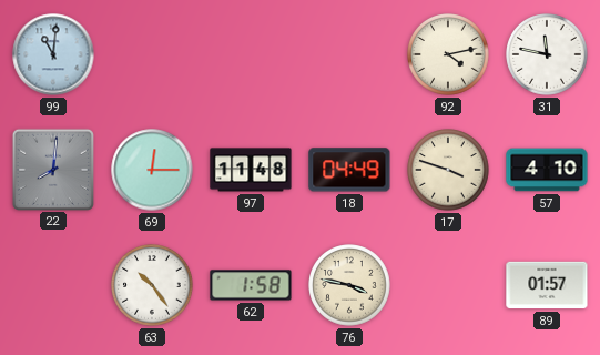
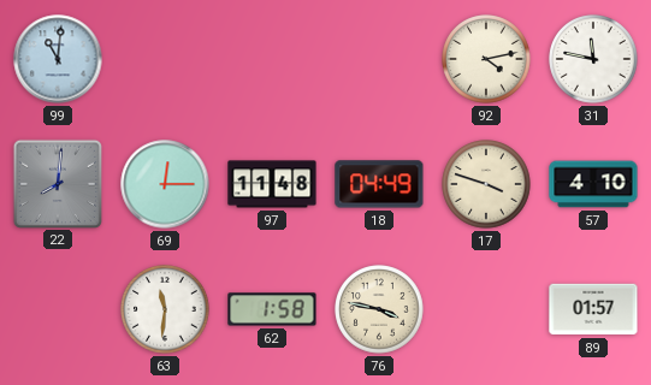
63: 10:24 -> 11:31
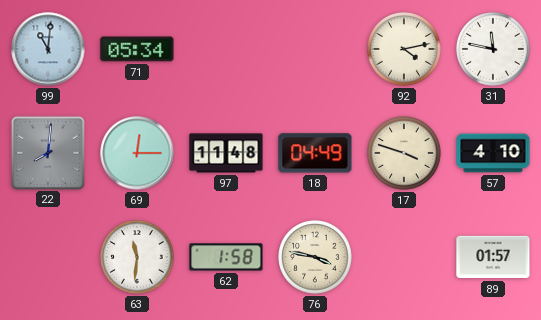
71: none -> 05:34
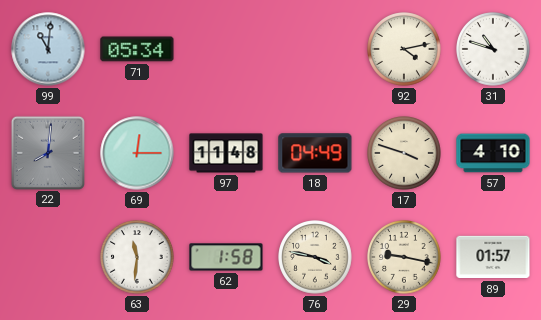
31: 11:47 -> 10:48
29: none -> 9:17
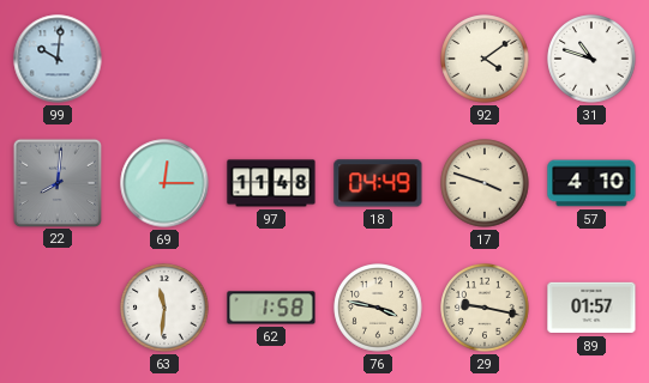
99: 11:01 -> 10:01
71: 05:34 -> none
92: 4:13 -> 4:09
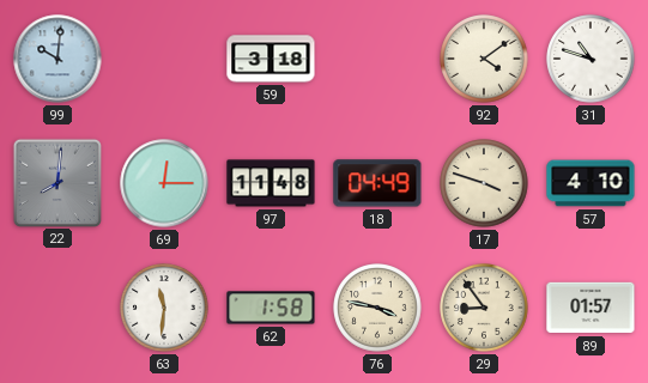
59: none -> 3:18
29: 9:17 -> 8:54
